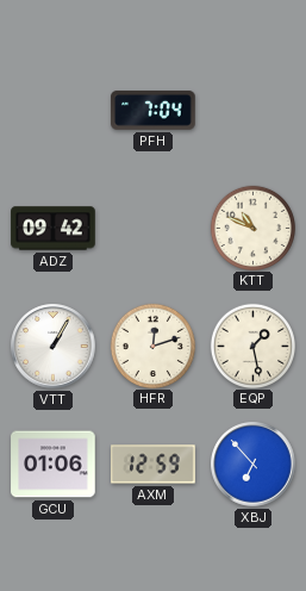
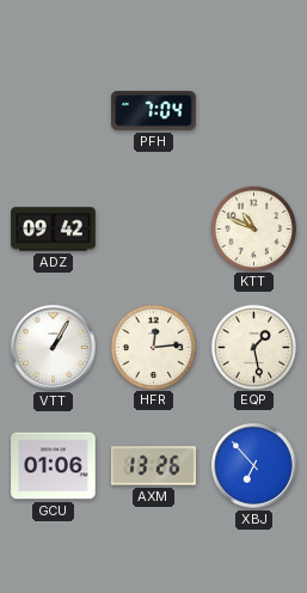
HFR: 12:12 -> 12:14
AXM: 12:59 -> 13:26
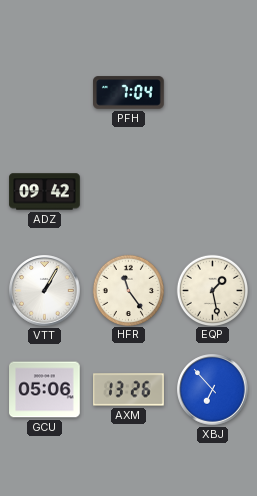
KTT: 10:49 -> none
HFR: 12:14 -> 11:24
GCU: 01:06 -> 05:06
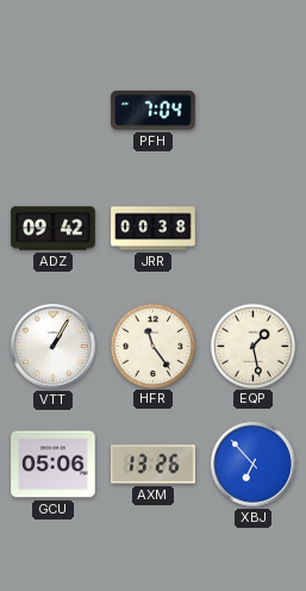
JRR: none -> 00:38
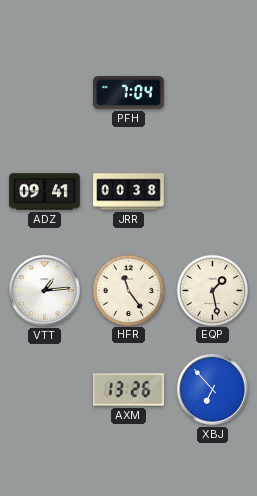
ADZ: 09:42 -> 09:41
VTT: 1:05 -> 1:14
GCU: 05:06 -> none
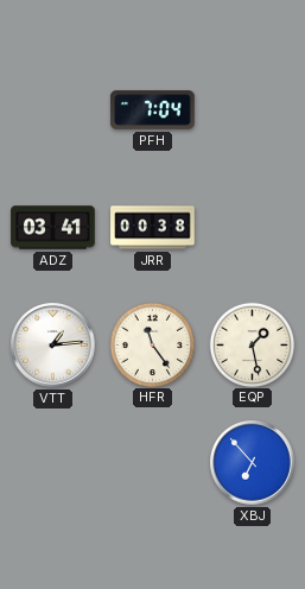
ADZ: 09:41 -> 03:41
AXM: 13:26 -> none
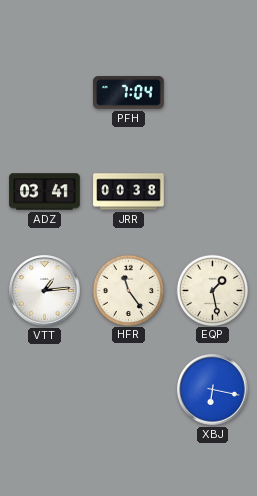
XBJ: 6:53 -> 6:17
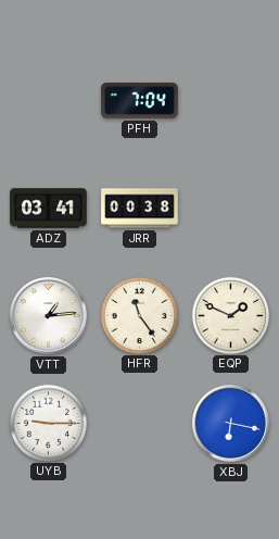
EQP: 1:28 -> 1:49
UYB: none -> 9:15
